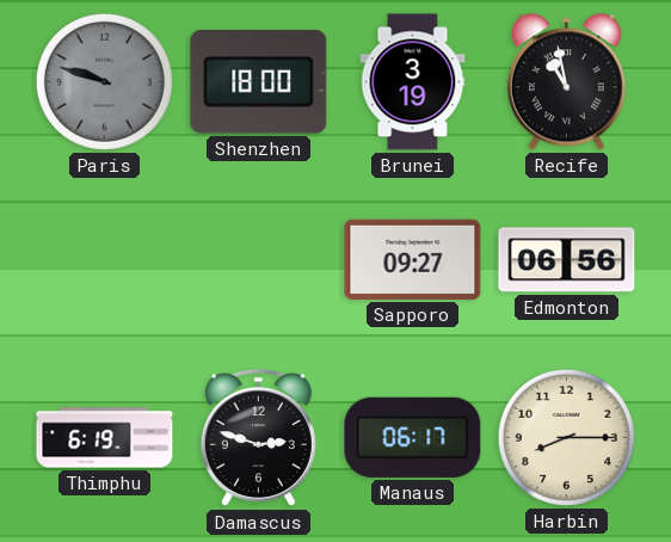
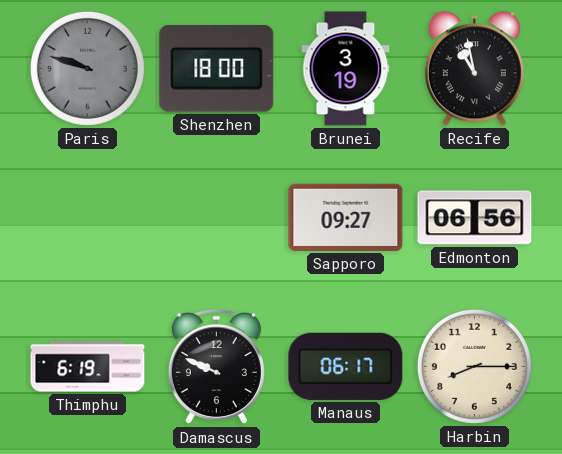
Damascus: 2:48 -> 9:49
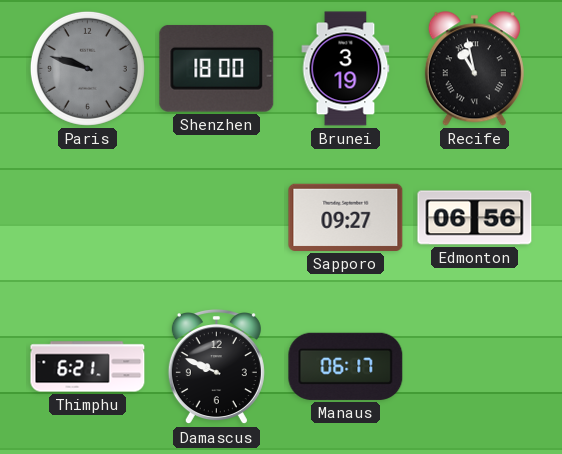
Thimphu: 6:19 -> 6:21
Harbin: 8:15 -> none
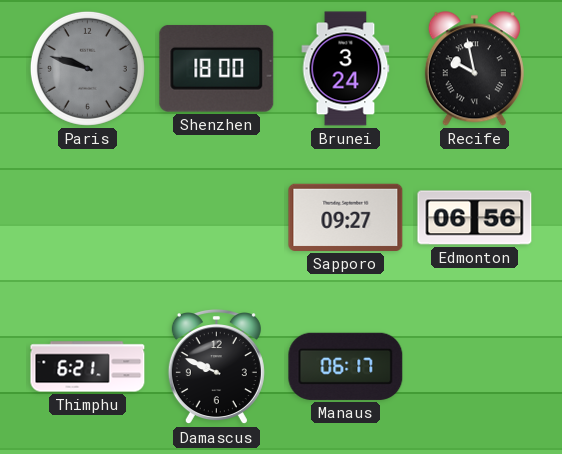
Brunei: 3:19 -> 3:24
Recife: 10:58 -> 9:58
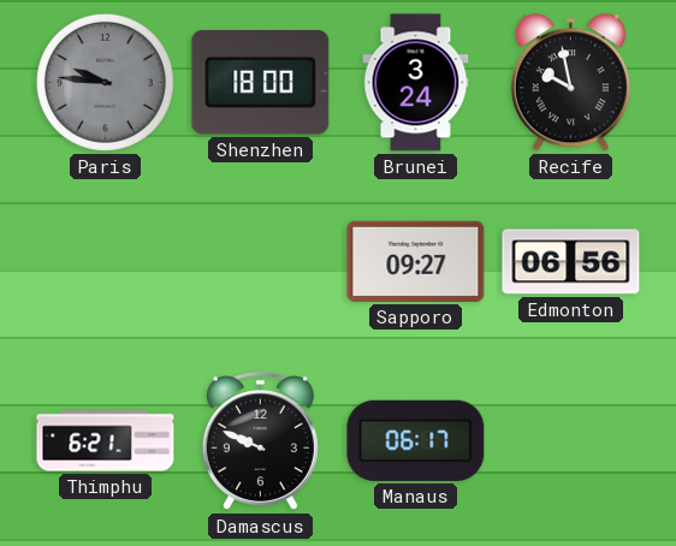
Paris: 9:48 -> 9:46
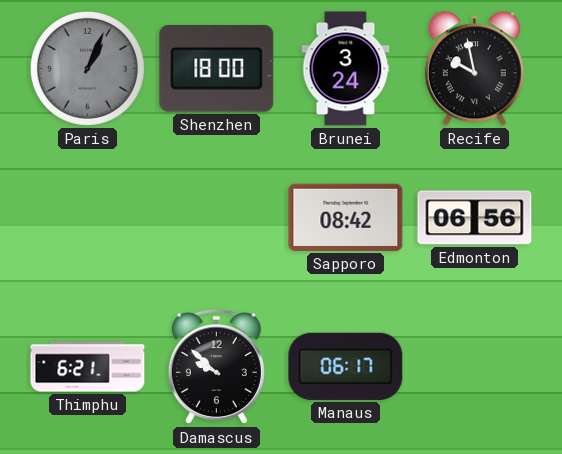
Paris: 9:46 -> 1:04
Sapporo: 09:27 -> 08:42
Damascus: 9:49 -> 9:52
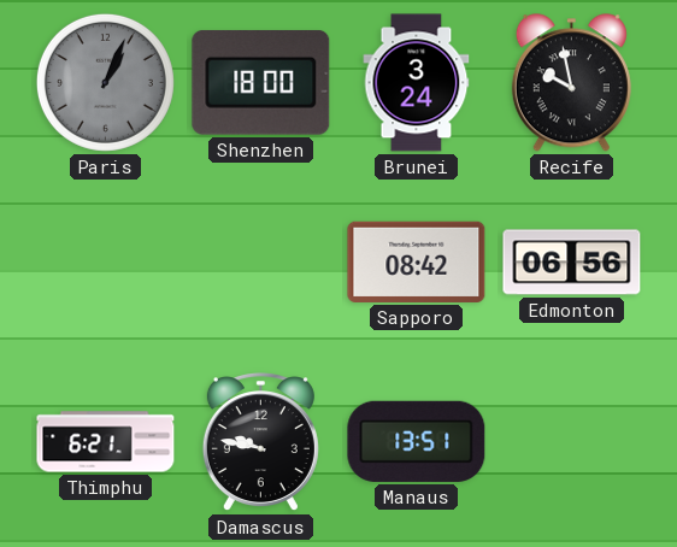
Damascus: 9:52 -> 9:47
Manaus: 06:17 -> 13:51
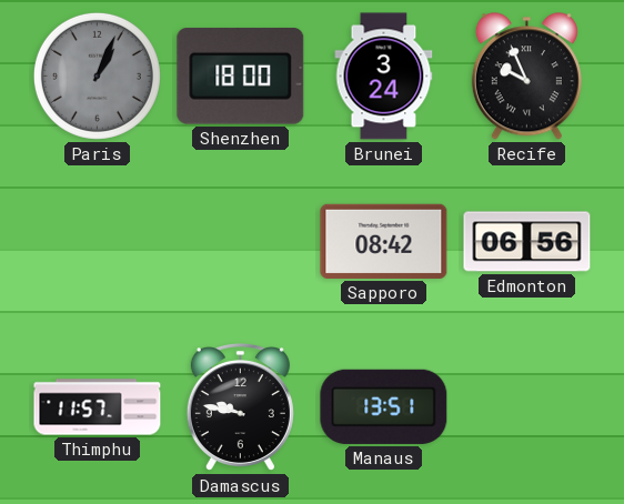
Recife: 9:58 -> 9:56
Thimphu: 6:21 -> 11:57
